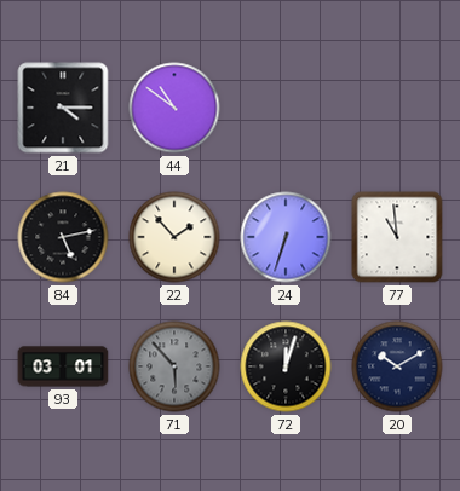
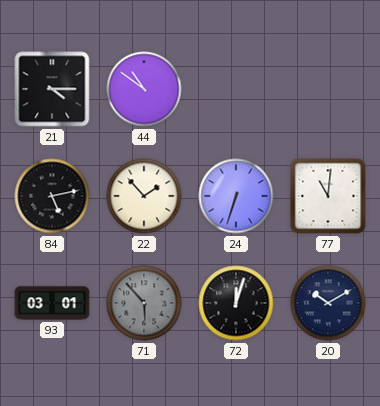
77: 10:59 -> 11:01
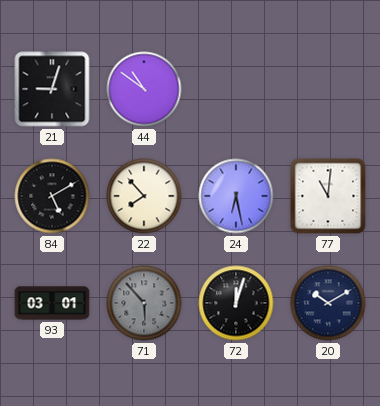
21: 4:15 -> 9:03
84: 5:13 -> 5:10
22: 1:53 -> 7:53
24: 6:33 -> 6:28
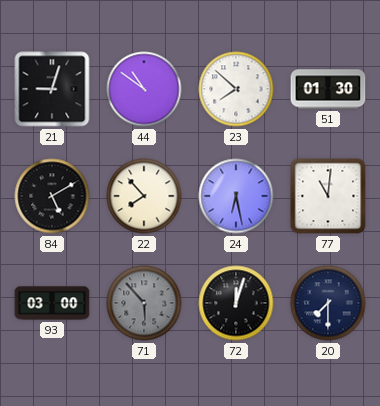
23: none -> 7:52
51: none -> 01:30
93: 03:01 -> 03:00
20: 10:10 -> 7:30
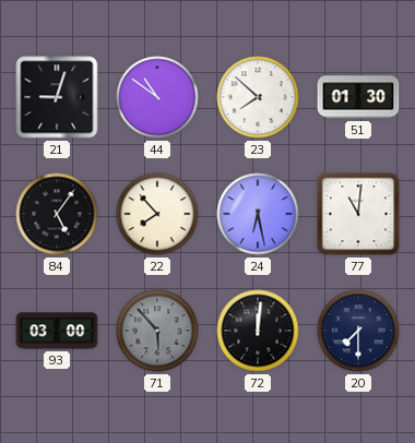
84: 5:10 -> 5:06
72: 12:03 -> 12:01
